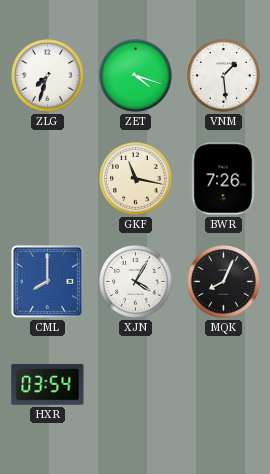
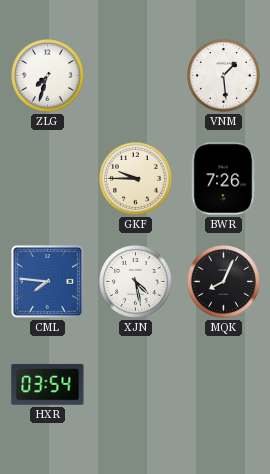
ZET: 4:18 -> none
GKF: 11:17 -> 9:45
CML: 8:00 -> 7:46
XJN: 4:05 -> 4:28
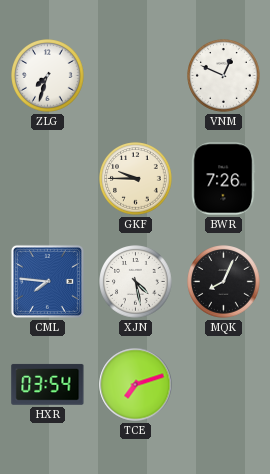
VNM: 1:29 -> 12:49
TCE: none -> 7:12
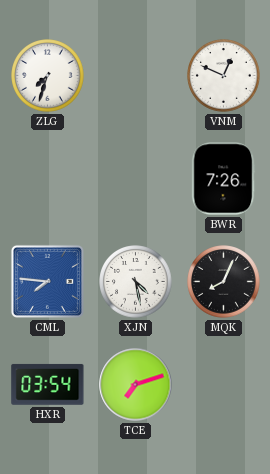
GKF: 9:45 -> none
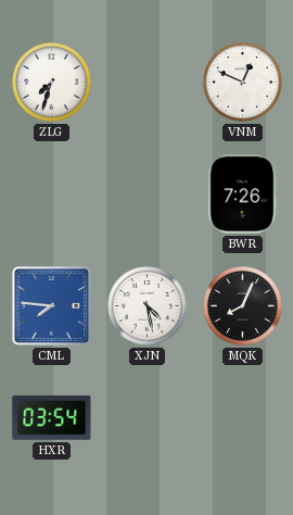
TCE: 7:12 -> none
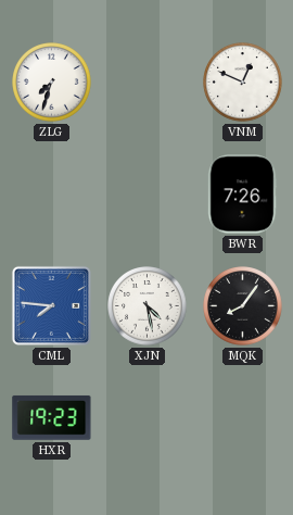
MQK: 8:04 -> 8:06
HXR: 03:54 -> 19:23
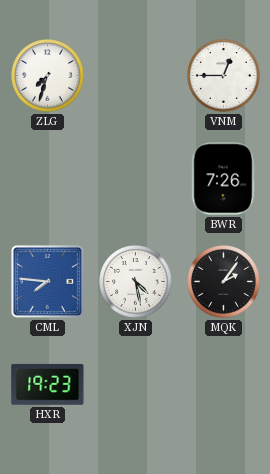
VNM: 12:49 -> 12:45
MQK: 8:06 -> 2:06
